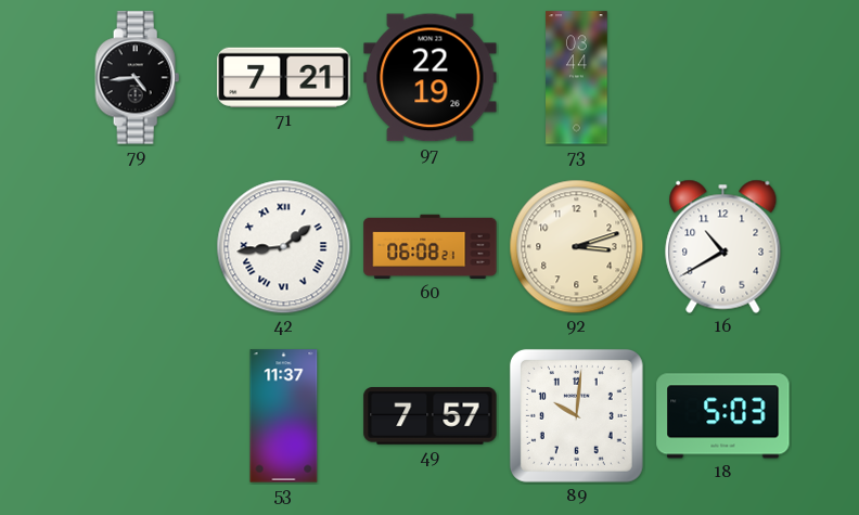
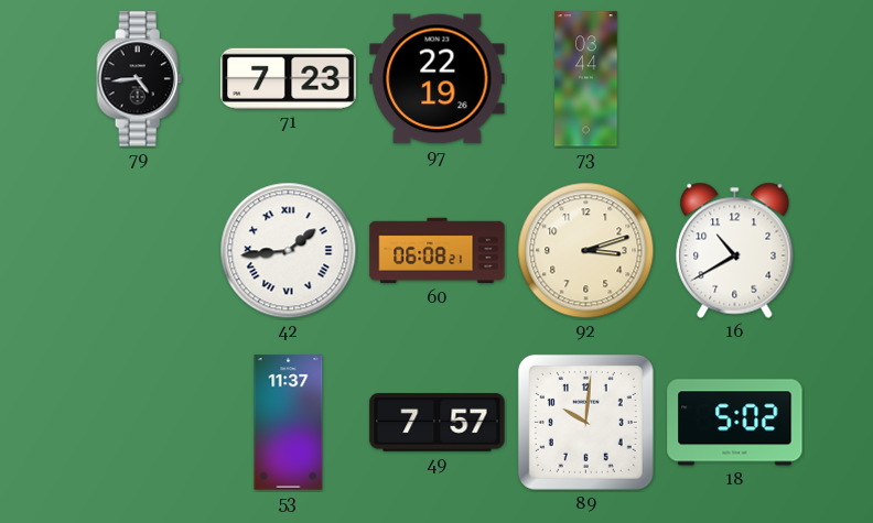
71: 7:21 -> 7:23
18: 5:03 -> 5:02
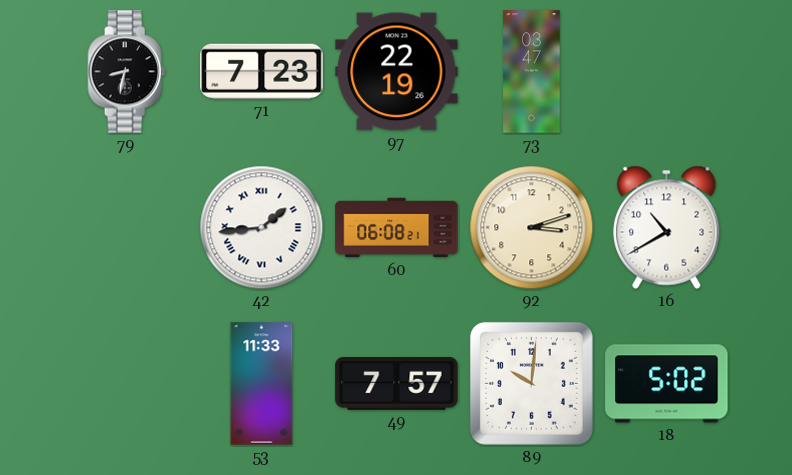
79: 4:44 -> 8:32
73: 03:44 -> 03:47
53: 11:37 -> 11:33
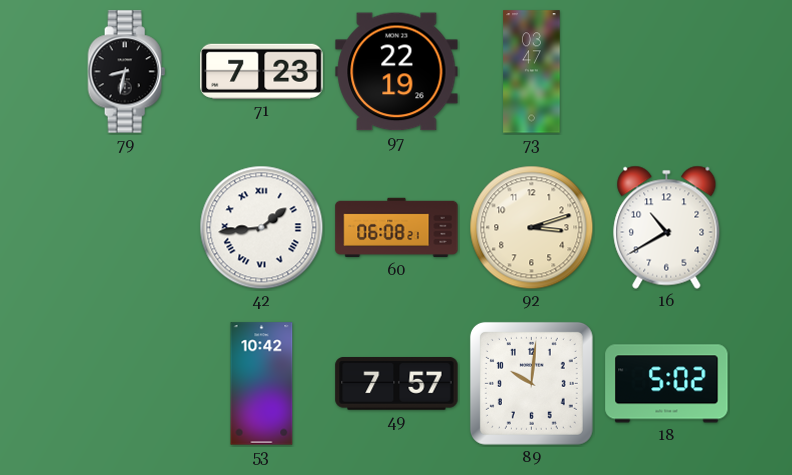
53: 11:33 -> 10:42
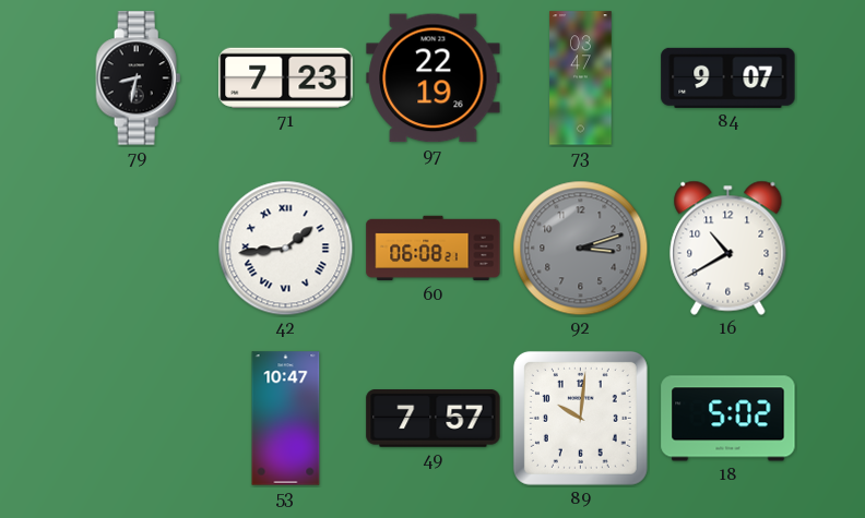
84: none -> 9:07
92 dial: cream -> grey
53: 10:42 -> 10:47
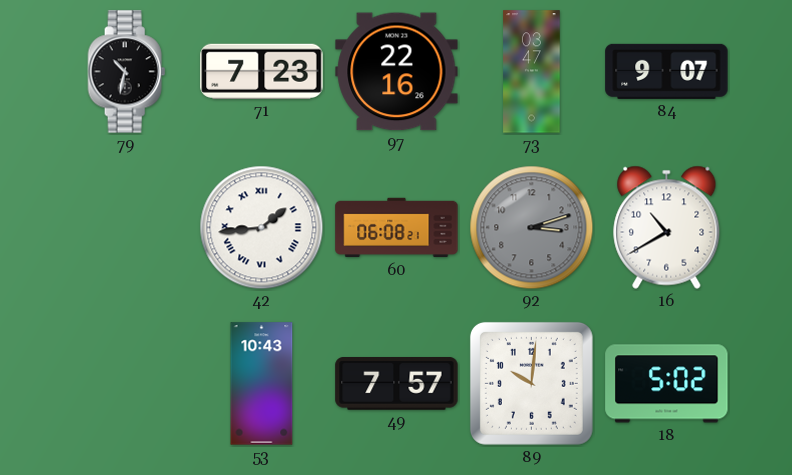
79: 8:32 -> 10:32
97: 22:19 -> 22:16
53: 10:47 -> 10:43
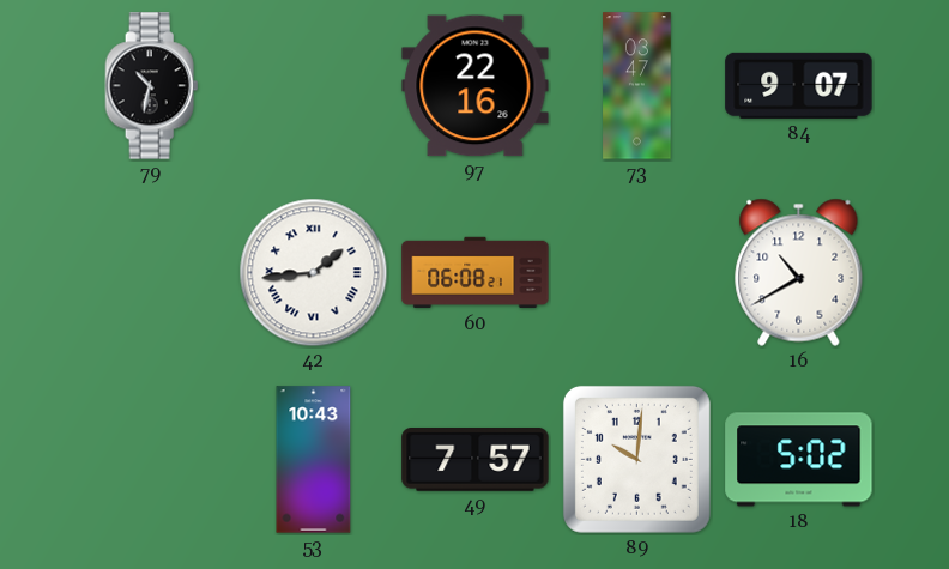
71: 7:23 -> none
92: 3:12 -> none
